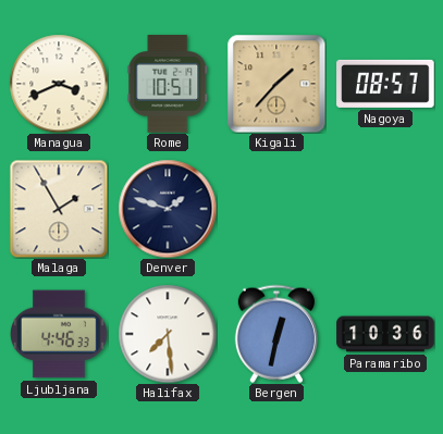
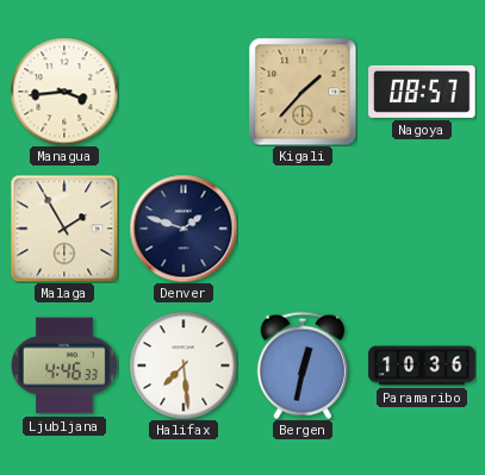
Managua: 3:41 -> 3:44
Rome: 10:51 -> none
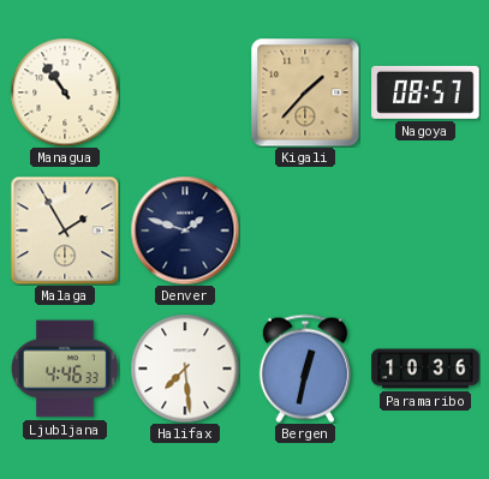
Managua: 3:44 -> 10:54
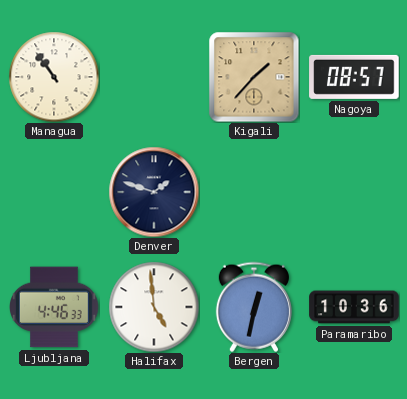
Malaga: 1:55 -> none
Halifax: 7:29 -> 4:59
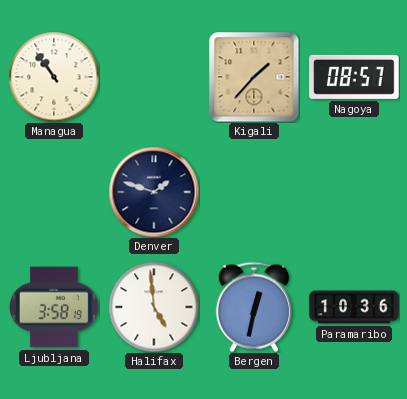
Ljubljana: 4:46 -> 3:58
